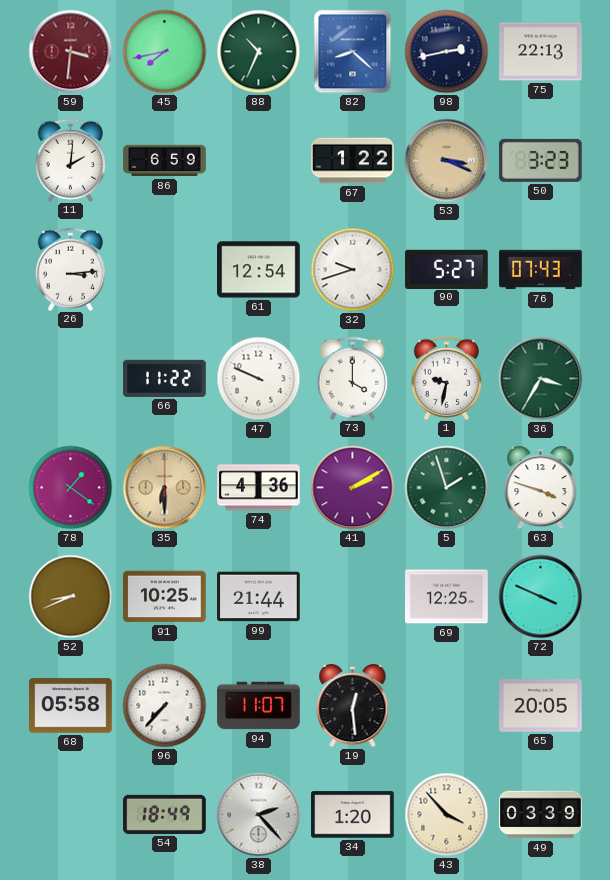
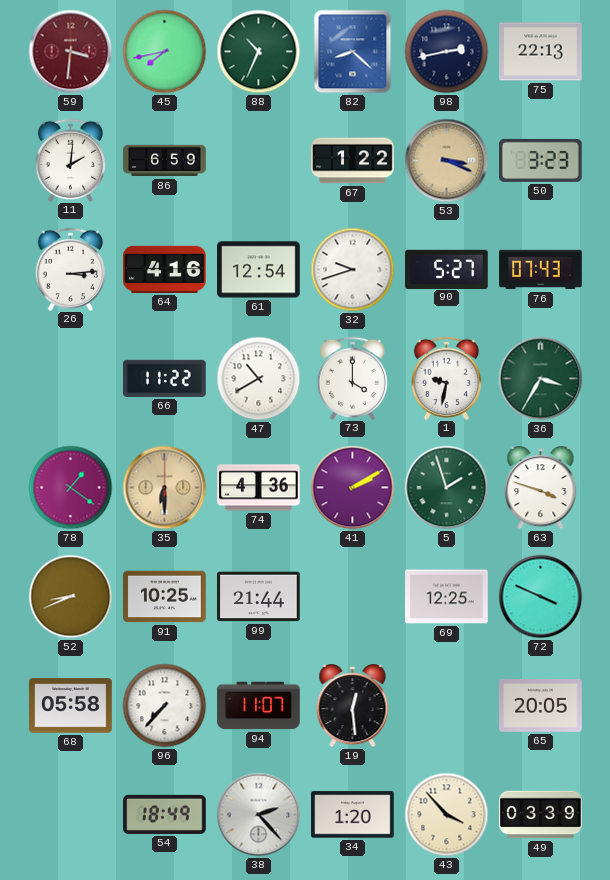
64: none -> 4:16
47: 9:49 -> 10:40
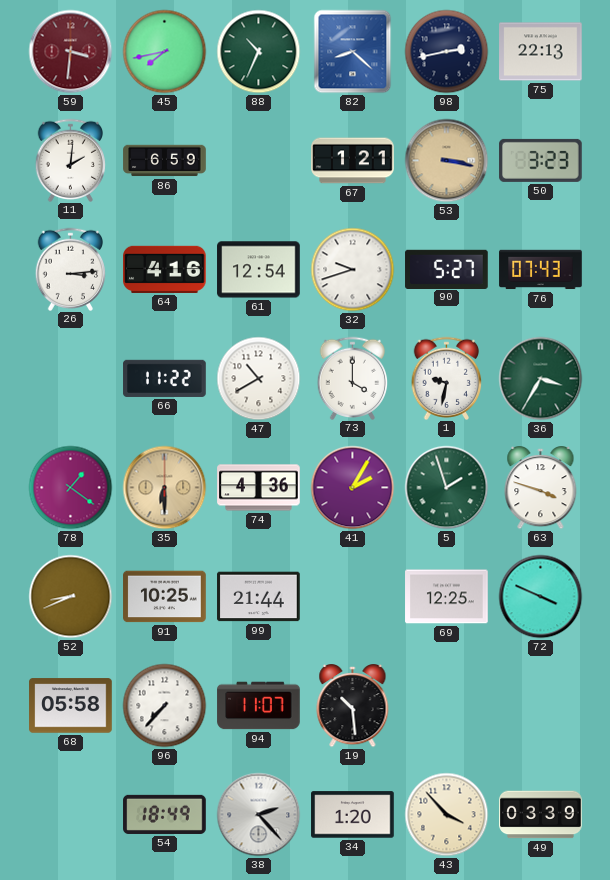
67: 1:22 -> 1:21
53: 3:19 -> 3:17
41: 2:10 -> 2:05
19: 12:29 -> 10:29
65: 20:05 -> none
